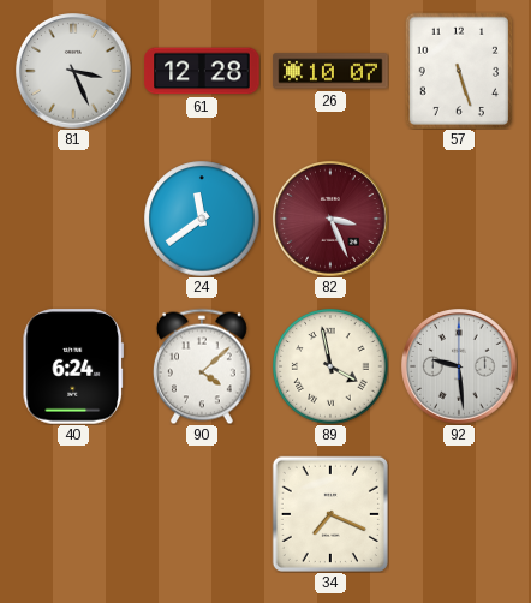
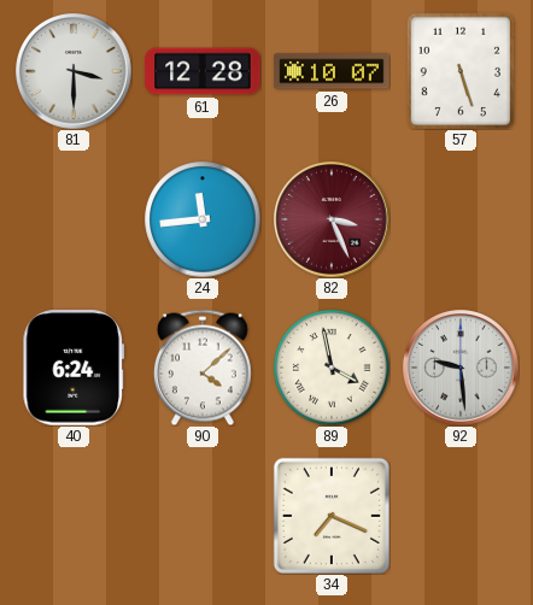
81: 3:26 -> 3:30
24: 11:39 -> 11:44
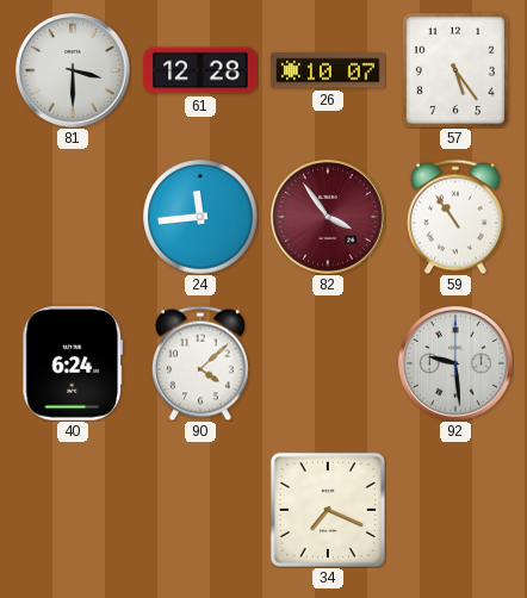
57: 5:27 -> 5:24
82: 3:26 -> 3:54
59: none -> 10:54
89: 3:58 -> none
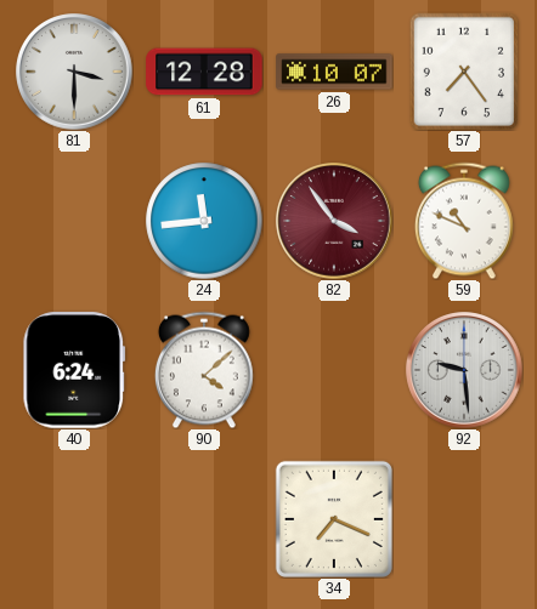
57: 5:24 -> 7:24
59: 10:54 -> 10:49
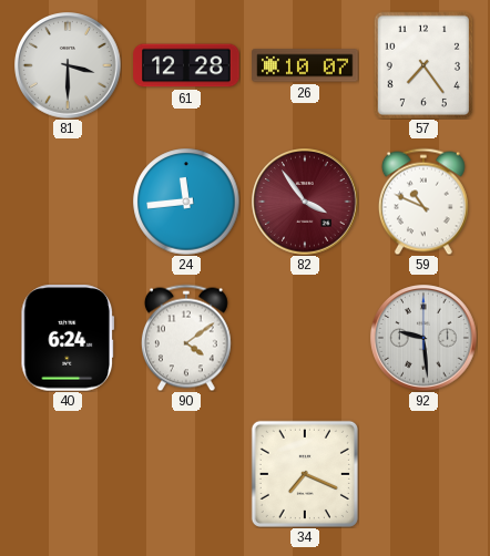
90: 4:08 -> 4:09
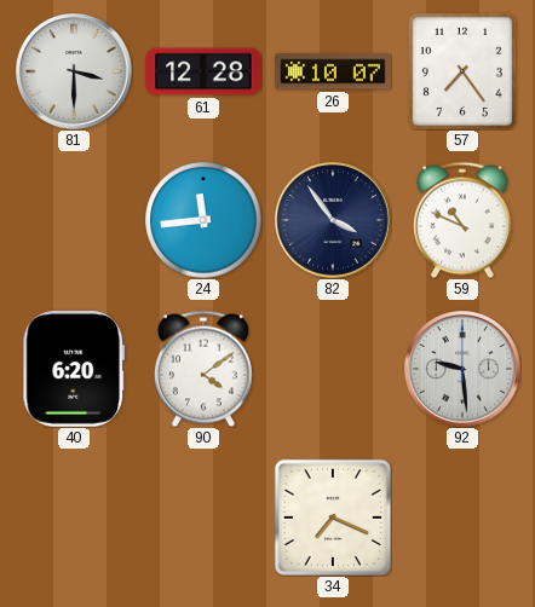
82 dial: burgundy -> navy
40: 6:24 -> 6:20
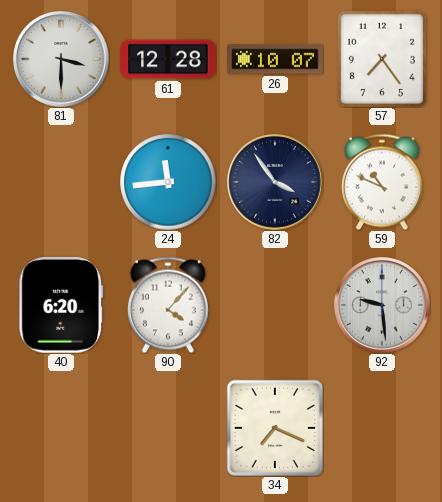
90: 4:09 -> 4:07
